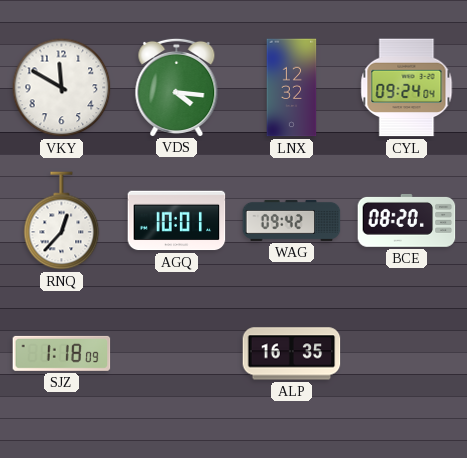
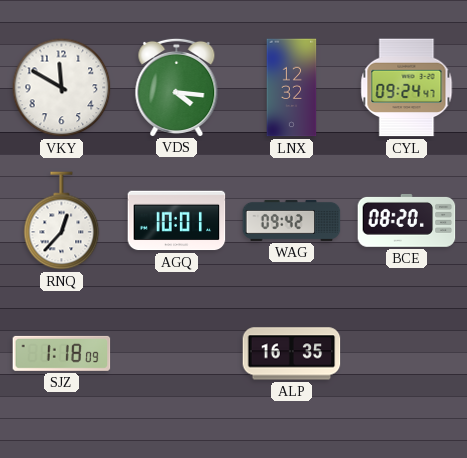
CYL: 09:24:04 -> 09:24:47
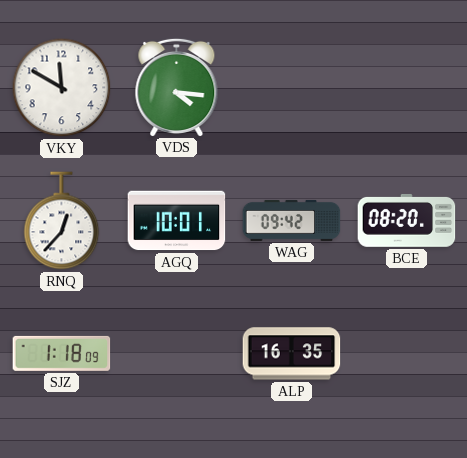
LNX: 12:32 -> none
CYL: 09:24 -> none
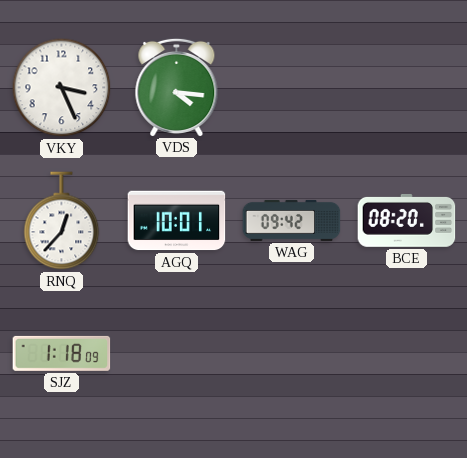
VKY: 11:50 -> 3:26
ALP: 16:35 -> none
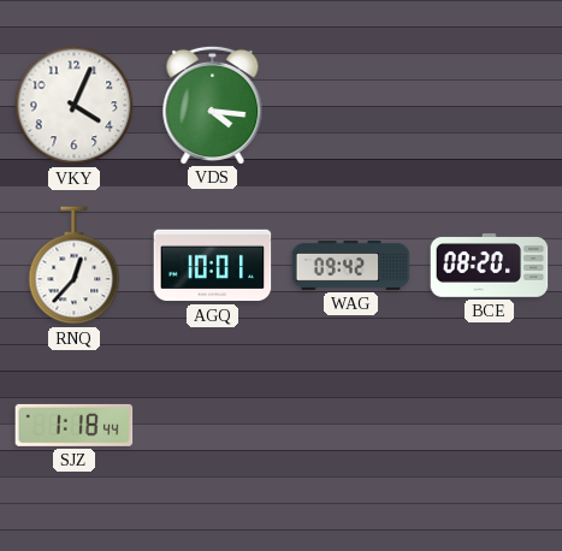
VKY: 3:26 -> 4:04
SJZ: 1:18:09 -> 1:18:44
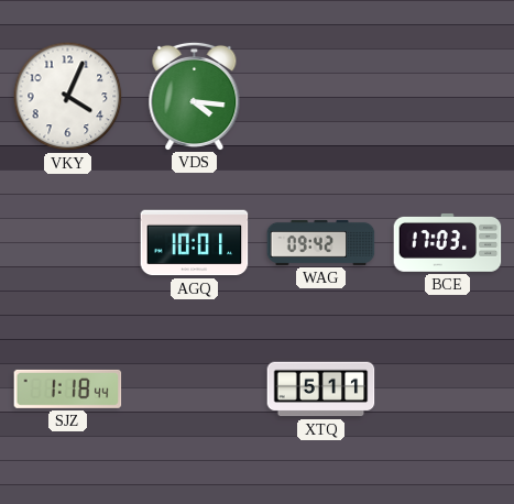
RNQ: 12:37 -> none
BCE: 08:20 -> 17:03
XTQ: none -> 5:11
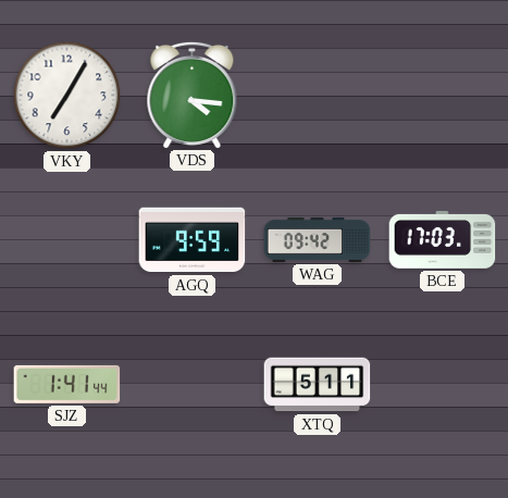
VKY: 4:04 -> 7:05
AGQ: 10:01 -> 9:59
SJZ: 1:18 -> 1:41
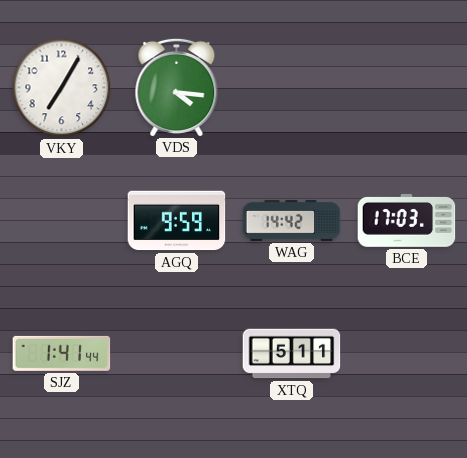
WAG: 09:42 -> 14:42
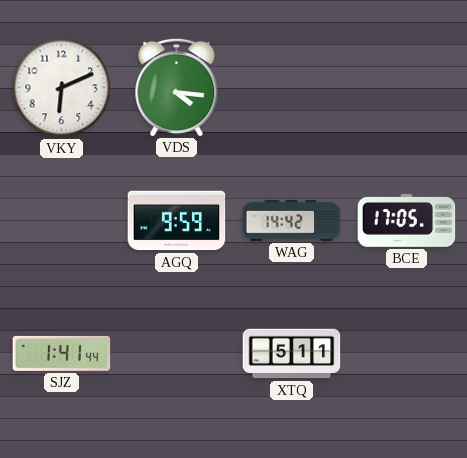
VKY: 7:05 -> 6:11
BCE: 17:03 -> 17:05
